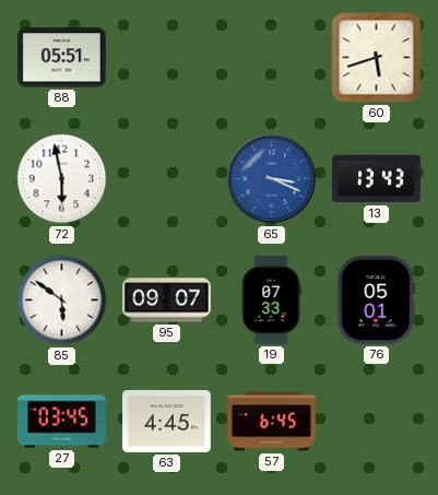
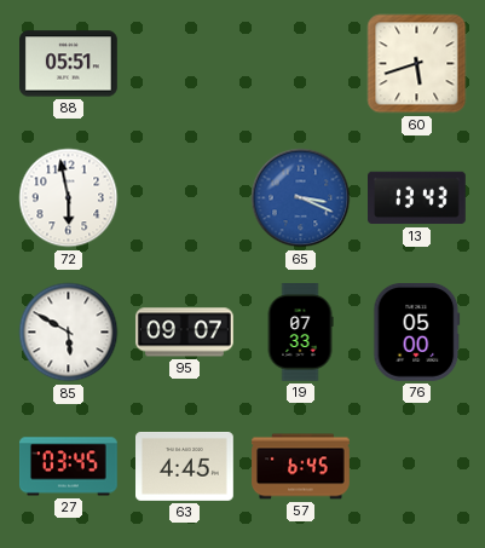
85: 5:51 -> 5:50
76: 05:01 -> 05:00
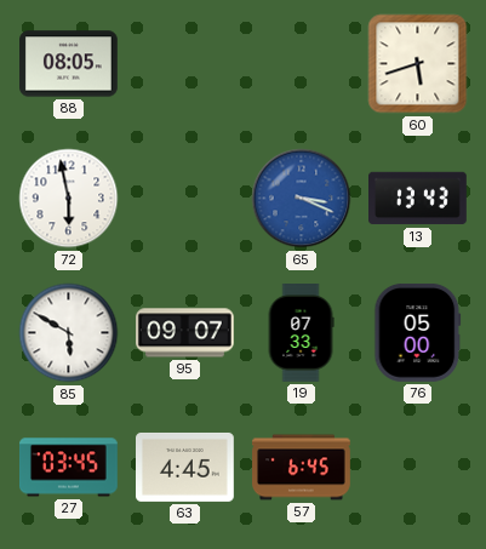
88: 05:51 -> 08:05
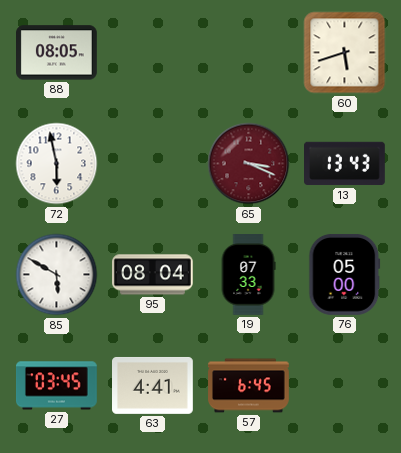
65 dial: blue -> burgundy
95: 09:07 -> 08:04
63: 4:45 -> 4:41
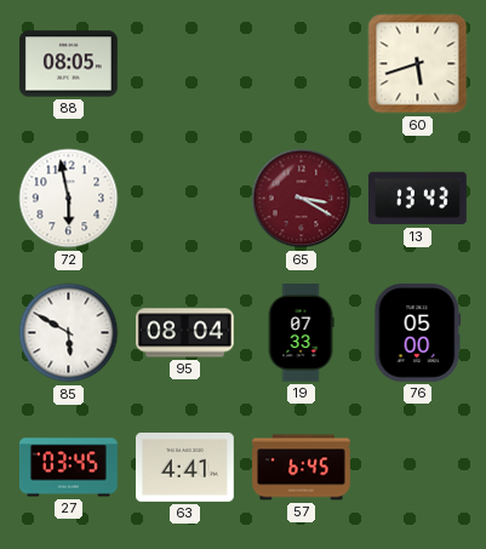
65: 3:19 -> 3:20
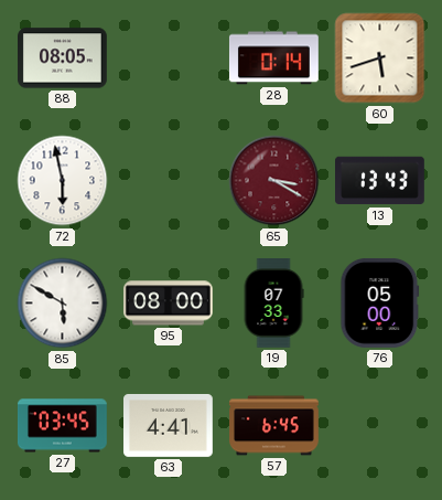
28: none -> 0:14
95: 08:04 -> 08:00
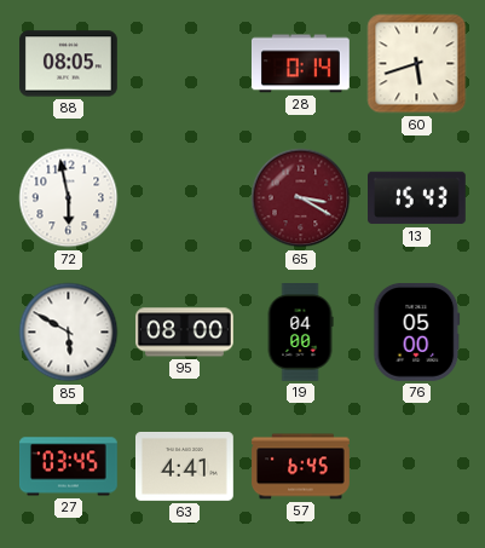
13: 13:43 -> 15:43
19: 07:33 -> 04:00
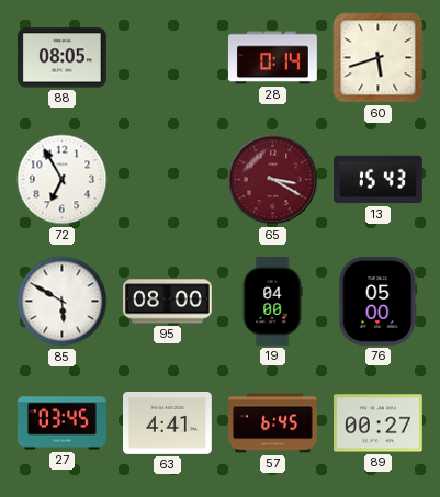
72: 5:58 -> 6:55
89: none -> 00:27
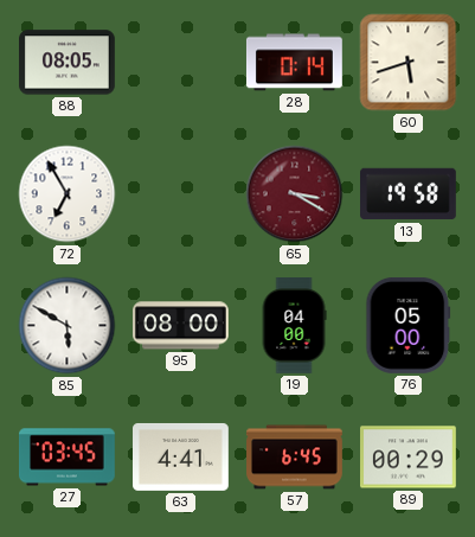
13: 15:43 -> 19:58
89: 00:27 -> 00:29
